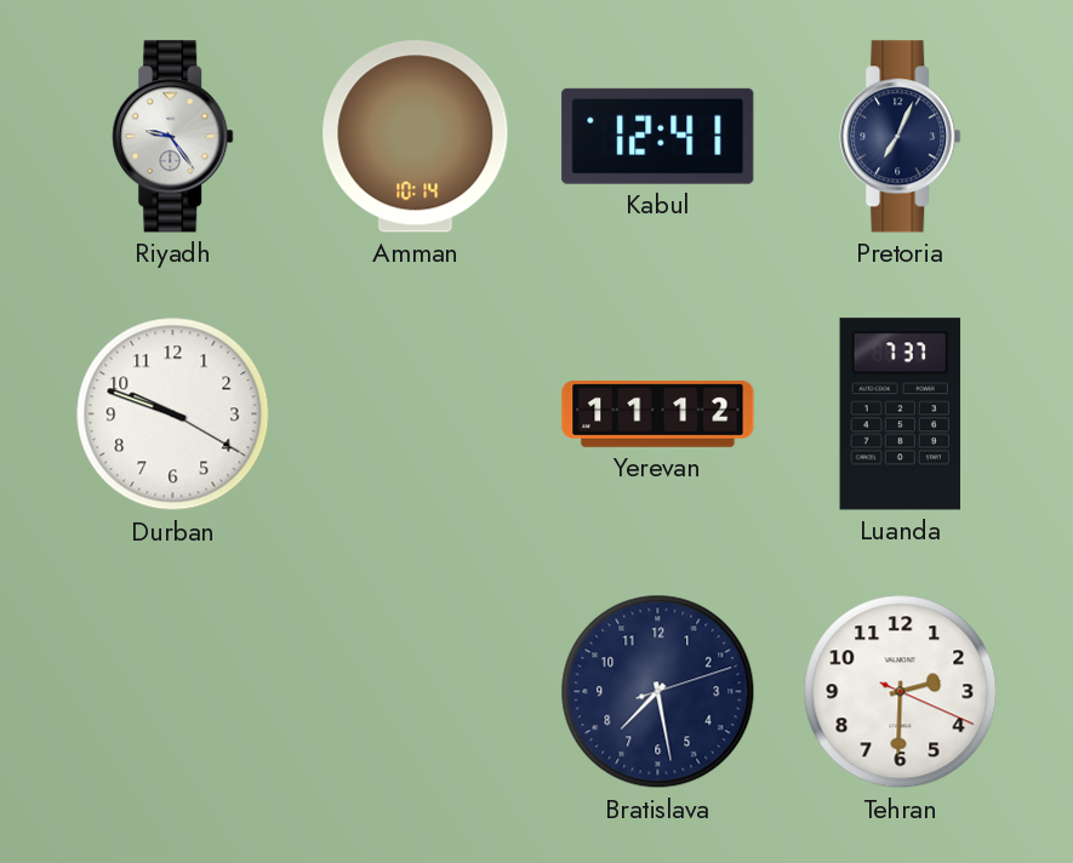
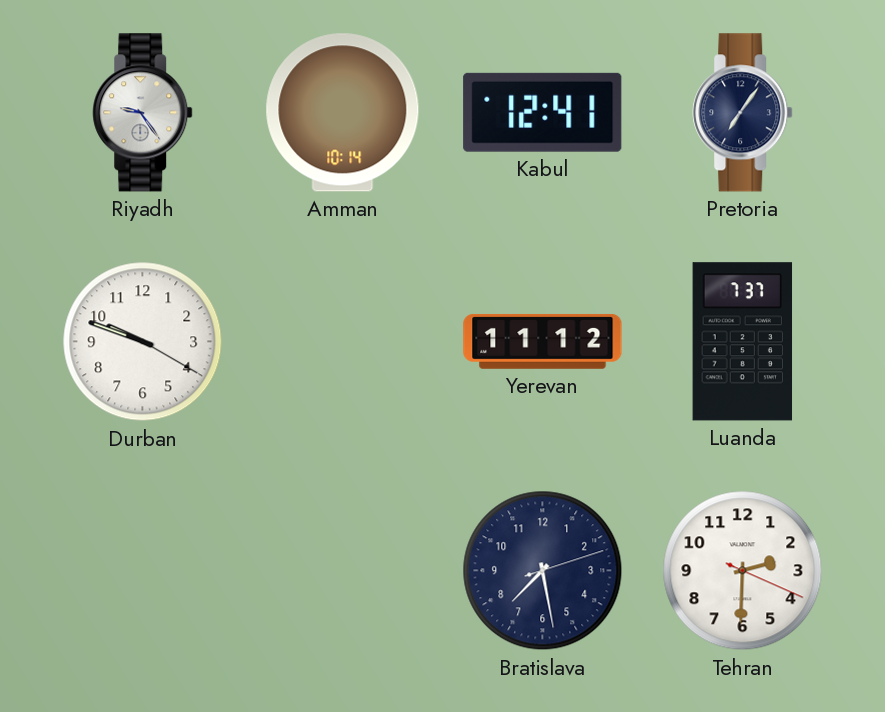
Pretoria: 7:04 -> 7:06
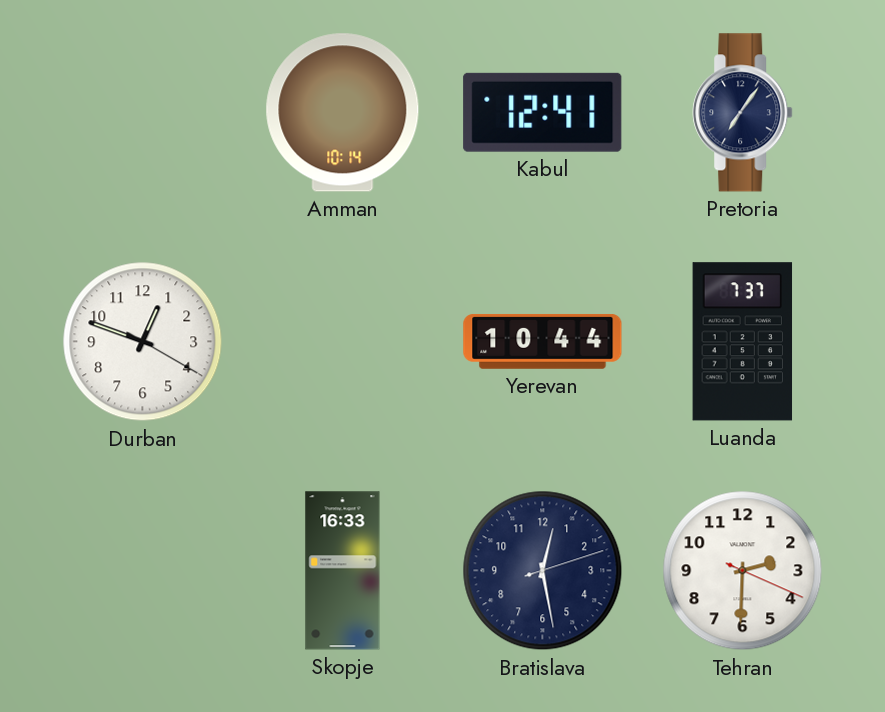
Riyadh: 9:24 -> none
Durban: 9:48 -> 12:48
Yerevan: 11:12 -> 10:44
Skopje: none -> 16:33
Bratislava: 7:28 -> 12:28
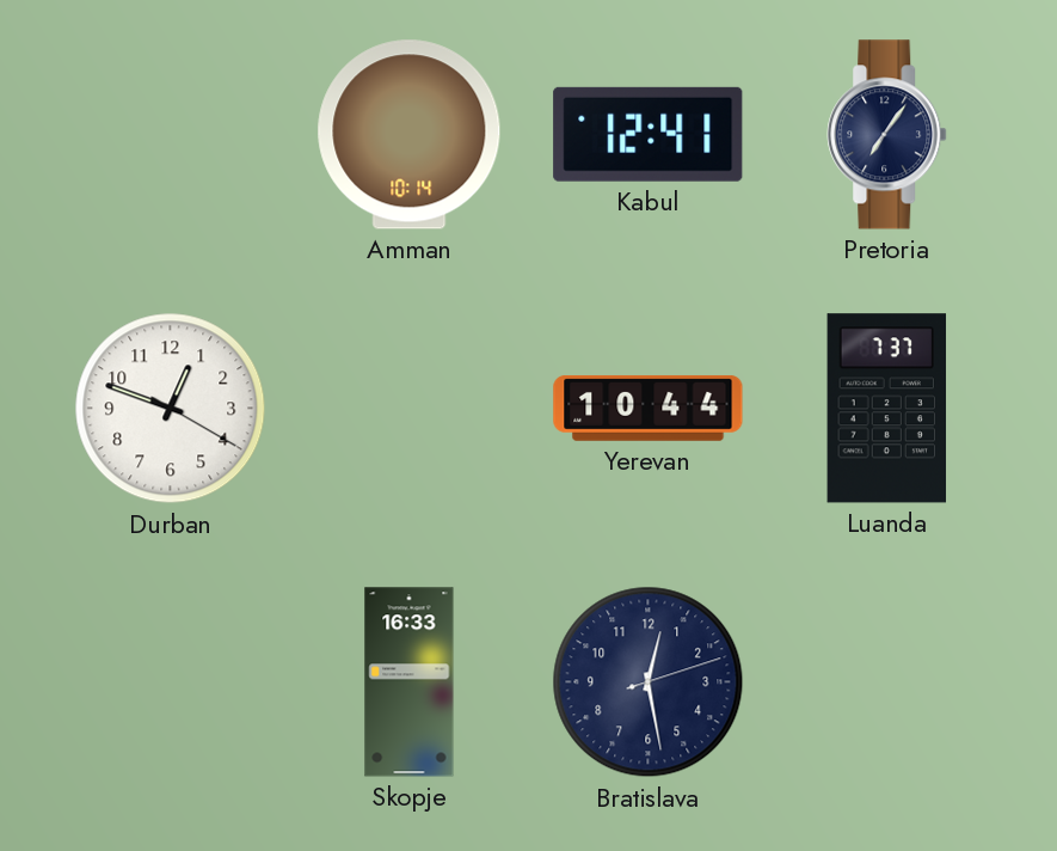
Tehran: 2:30 -> none
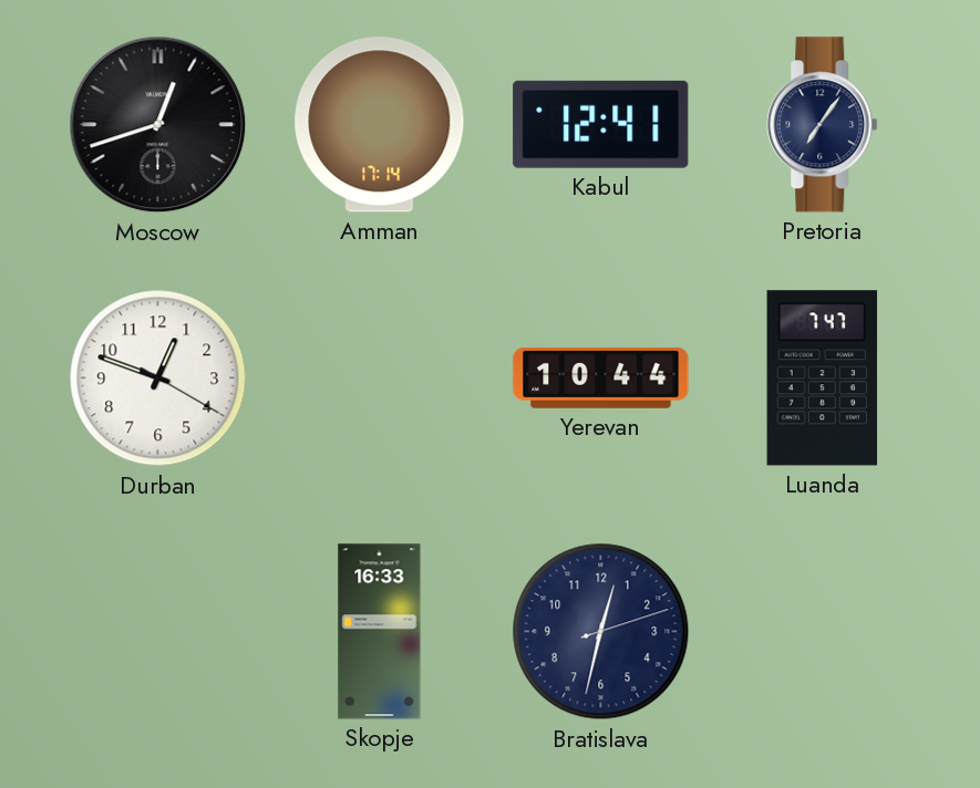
Moscow: none -> 12:42
Amman: 10:14 -> 17:14
Luanda: 7:37 -> 7:47
Bratislava: 12:28 -> 12:32
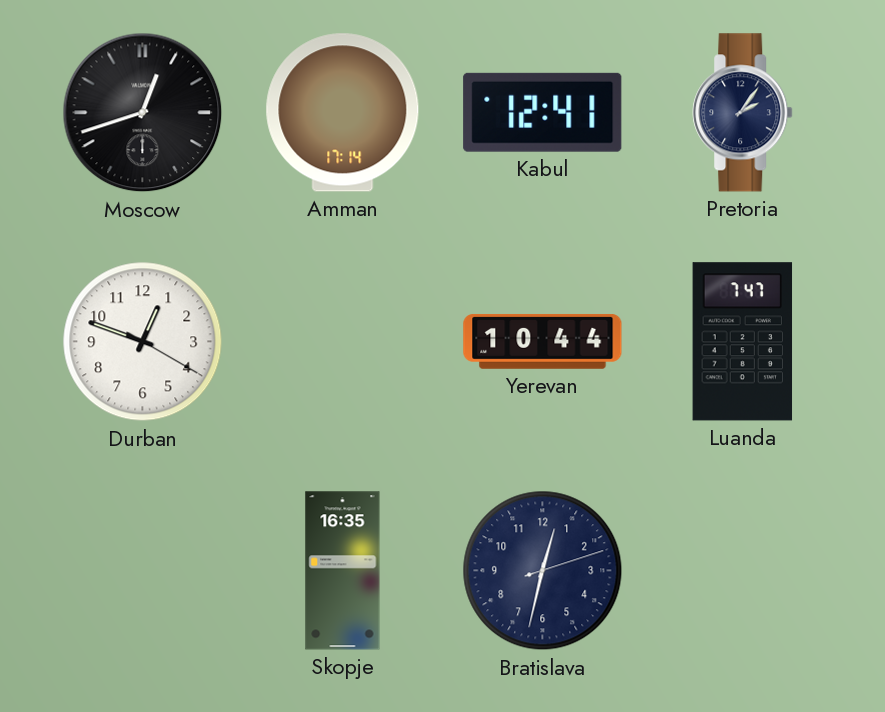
Pretoria: 7:06 -> 2:06
Skopje: 16:33 -> 16:35
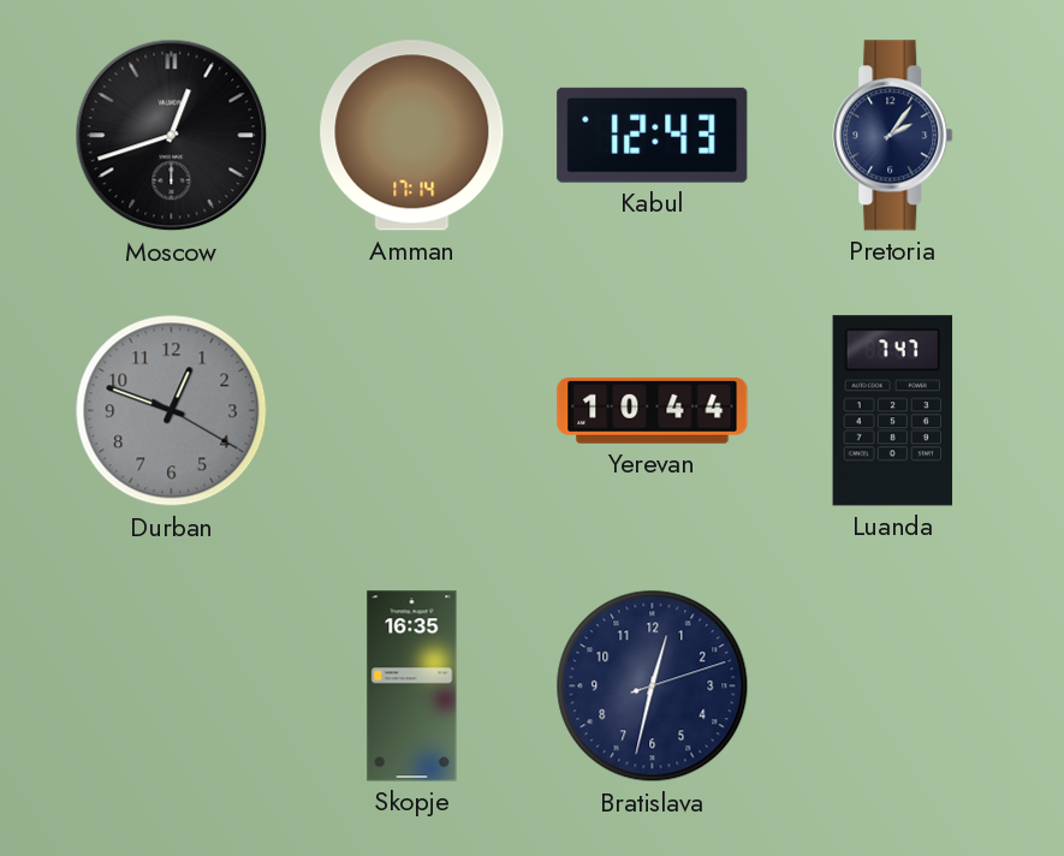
Kabul: 12:41 -> 12:43
Durban dial: white -> grey
